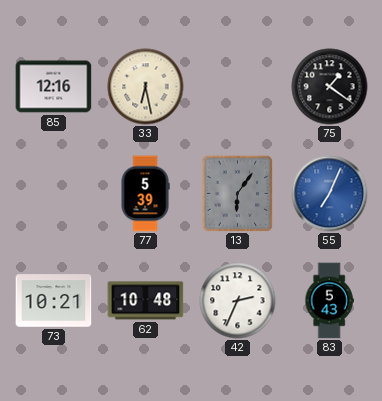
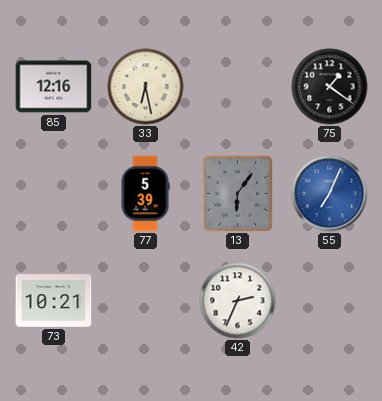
62: 10:48 -> none
83: 5:43 -> none
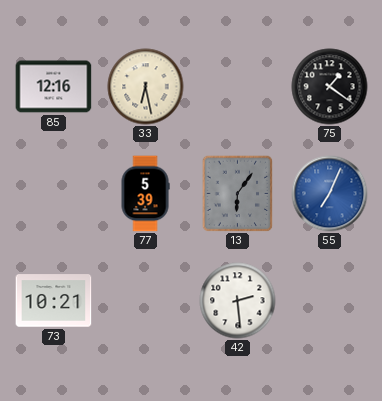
42: 2:34 -> 2:29
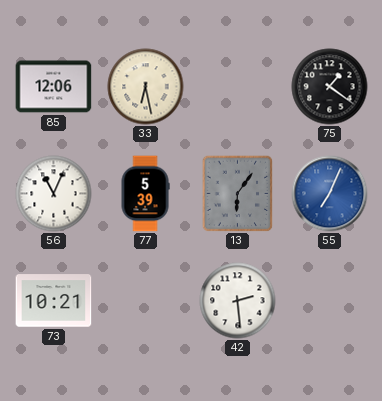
85: 12:16 -> 12:06
56: none -> 11:04
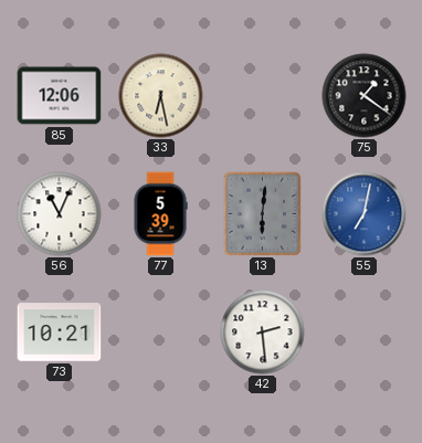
13: 6:06 -> 6:01
55: 7:04 -> 7:02
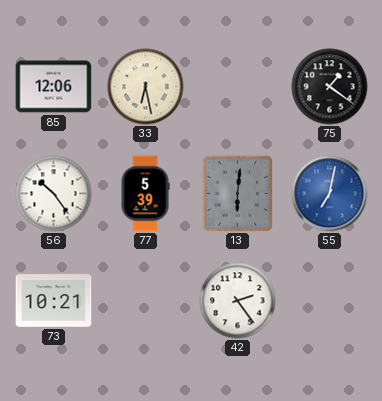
56: 11:04 -> 10:24
42: 2:29 -> 2:24
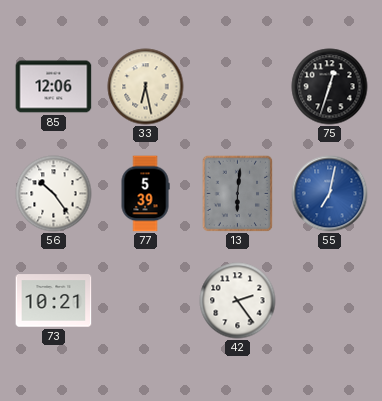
75: 1:21 -> 12:33
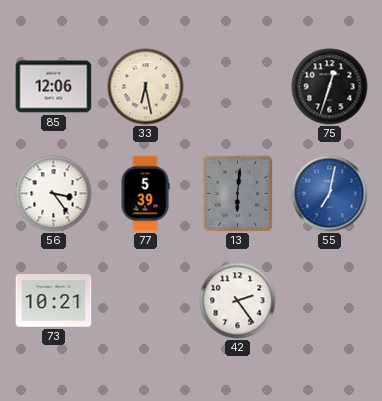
56: 10:24 -> 3:24
